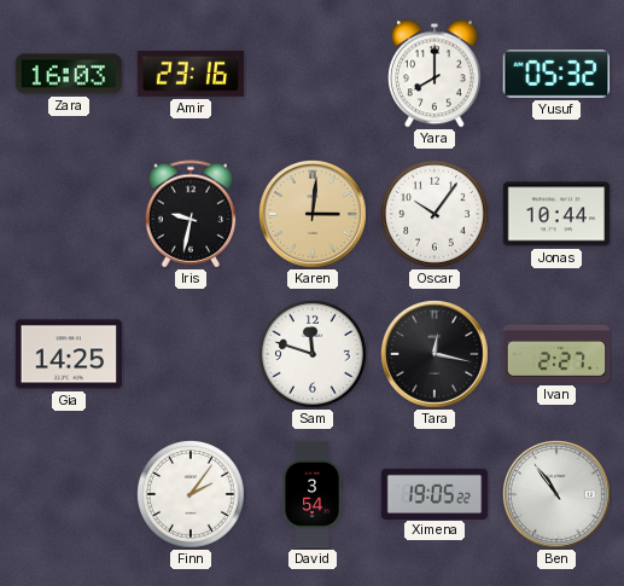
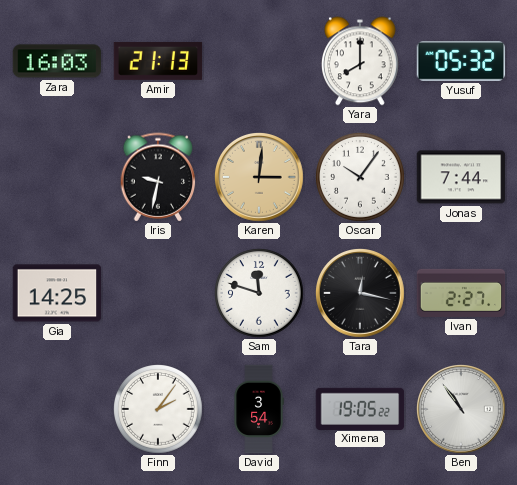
Amir: 23:16 -> 21:13
Jonas: 10:44 -> 7:44
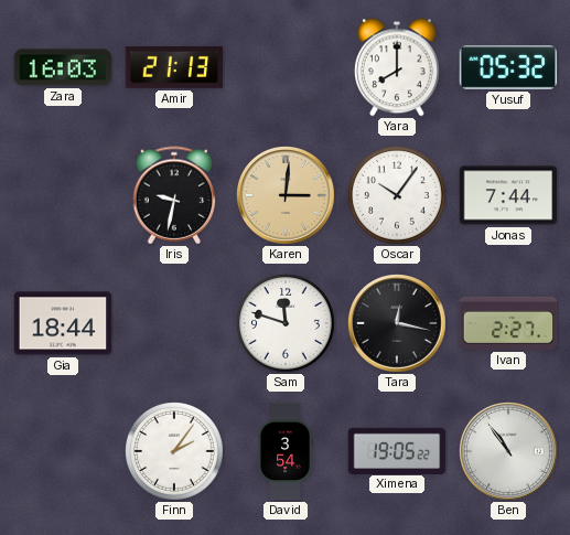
Gia: 14:25 -> 18:44
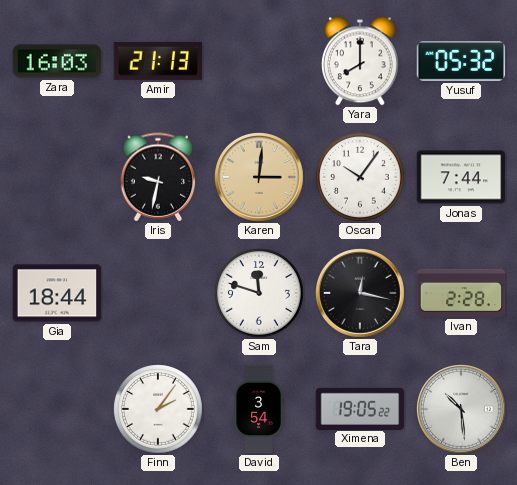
Ivan: 2:27 -> 2:28
Ben: 10:54 -> 10:29
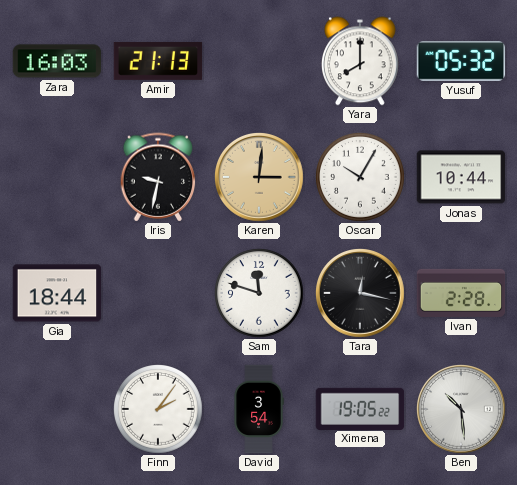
Oscar: 10:06 -> 10:05
Jonas: 7:44 -> 10:44
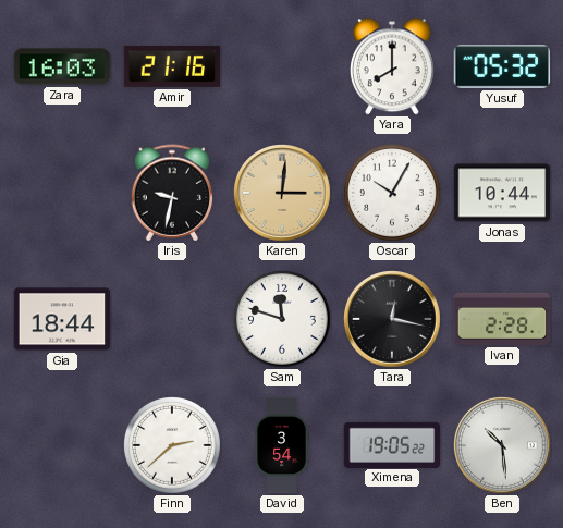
Amir: 21:13 -> 21:16
Finn: 2:06 -> 2:38
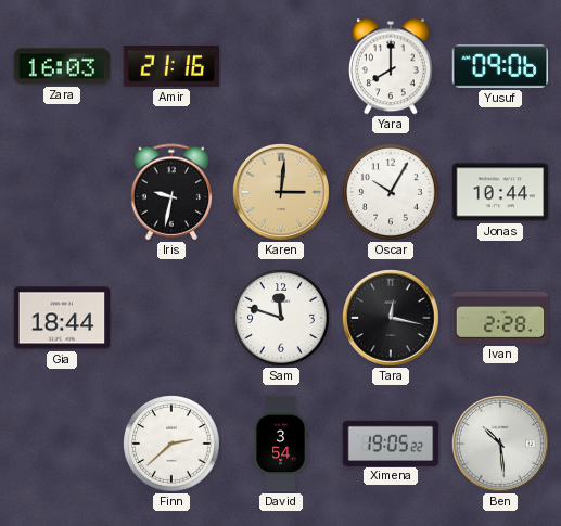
Yusuf: 05:32 -> 09:06
